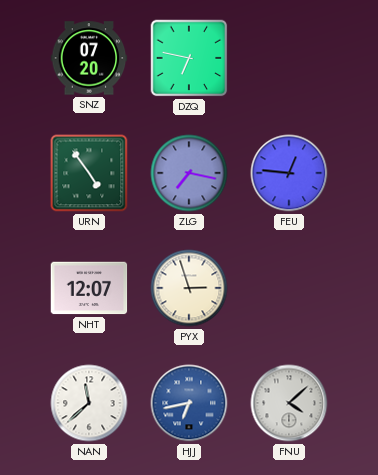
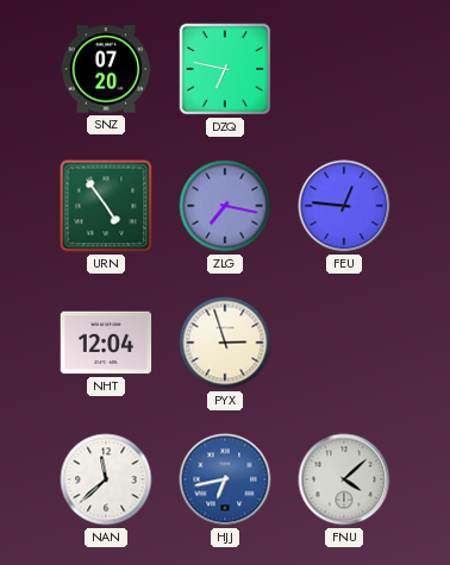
NHT: 12:07 -> 12:04
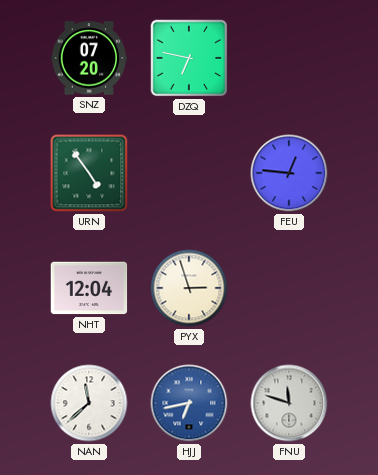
ZLG: 7:17 -> none
FNU: 4:08 -> 11:48
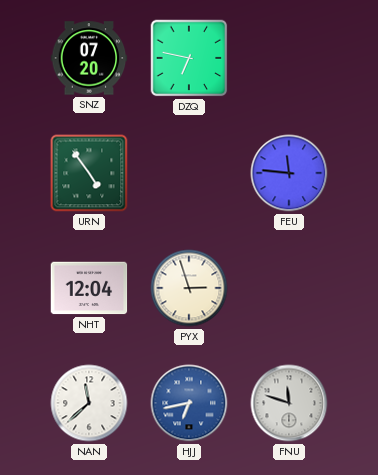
FEU: 12:46 -> 11:46
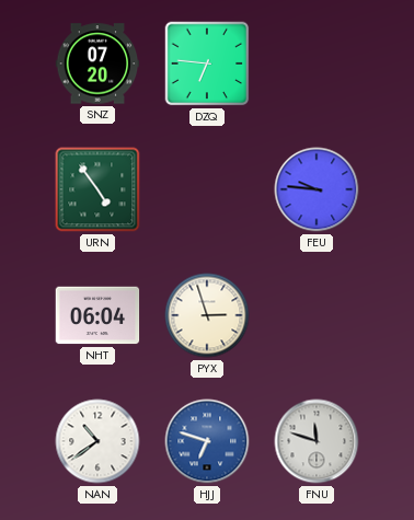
DZQ: 6:47 -> 6:46
FEU: 11:46 -> 9:46
NHT: 12:04 -> 06:04
NAN: 11:38 -> 10:39
HJJ: 6:43 -> 6:48
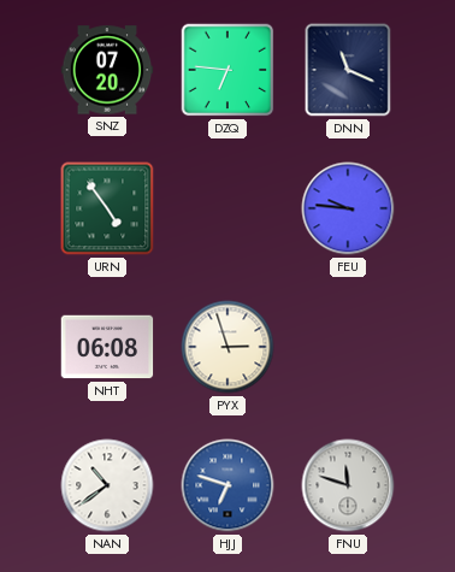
DNN: none -> 11:19
NHT: 06:04 -> 06:08
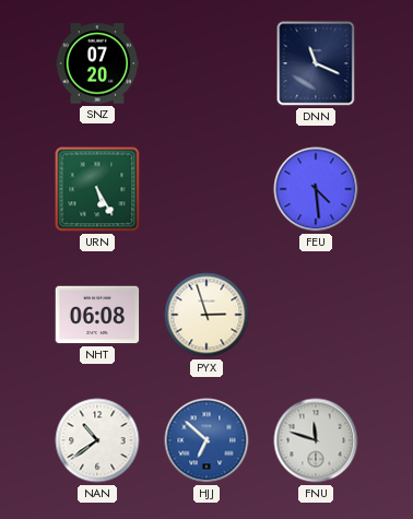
DZQ: 6:46 -> none
URN: 4:54 -> 5:25
FEU: 9:46 -> 4:29
HJJ: 6:48 -> 6:52
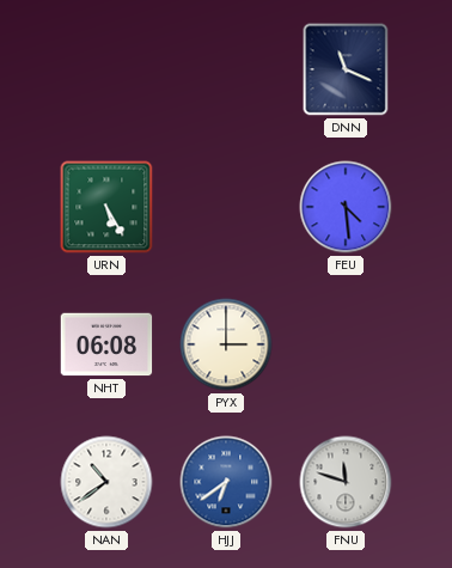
SNZ: 07:20 -> none
PYX: 2:57 -> 3:00
HJJ: 6:52 -> 6:39
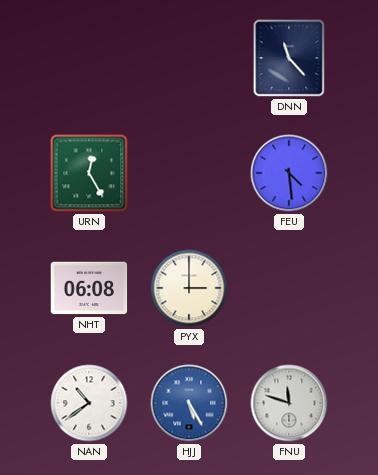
DNN: 11:19 -> 11:23
URN: 5:25 -> 12:25
HJJ: 6:39 -> 5:25
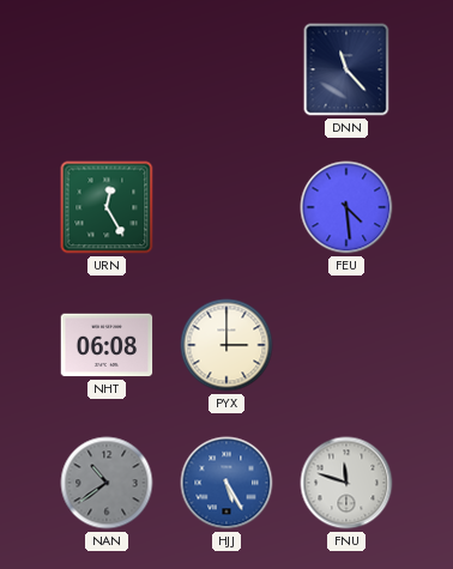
NAN dial: white -> grey
